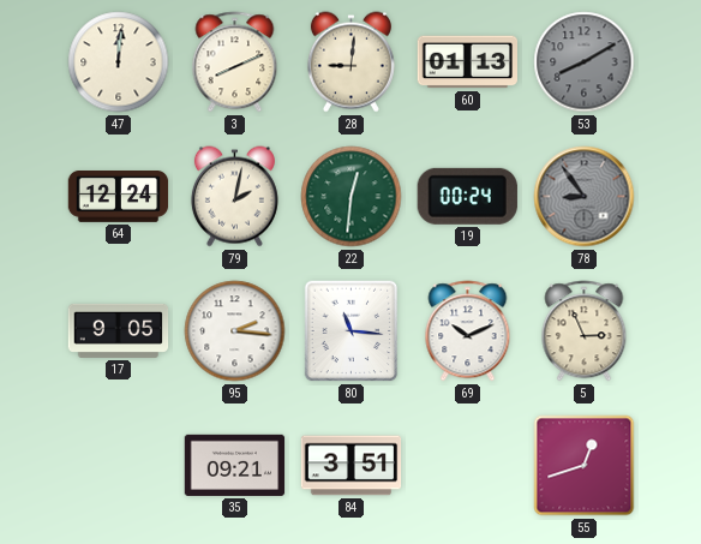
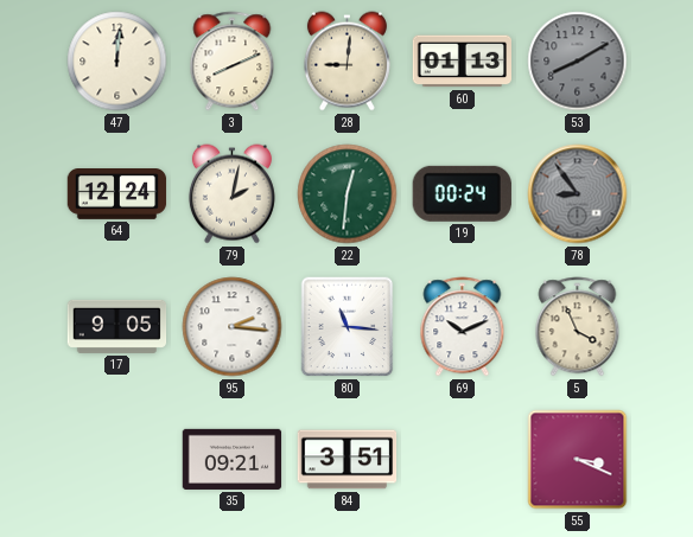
5: 2:56 -> 3:56
55: 12:42 -> 3:19
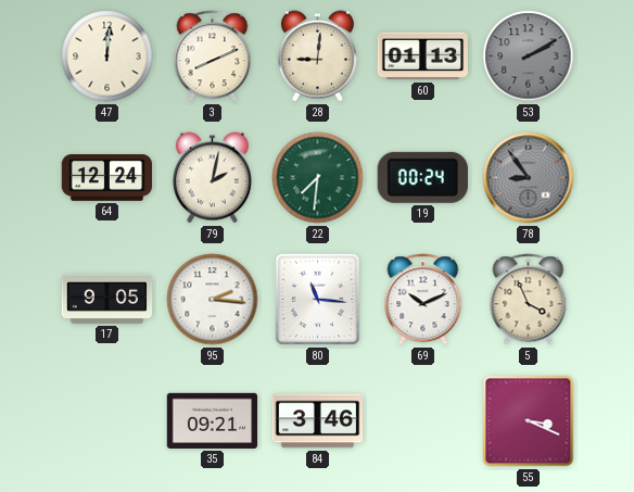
53: 8:10 -> 2:10
22: 12:31 -> 7:31
84: 3:51 -> 3:46
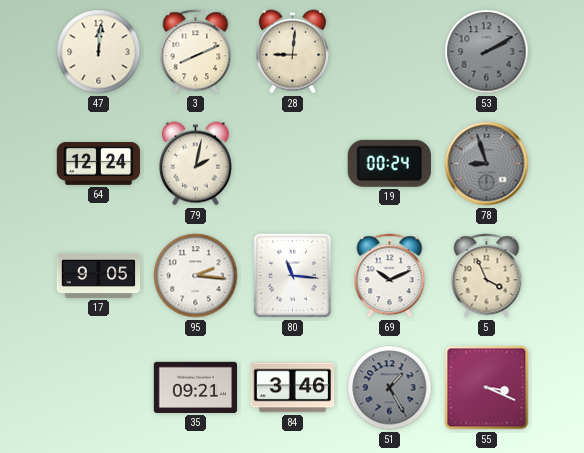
60: 01:13 -> none
22: 7:31 -> none
78: 8:54 -> 8:57
51: none -> 1:25
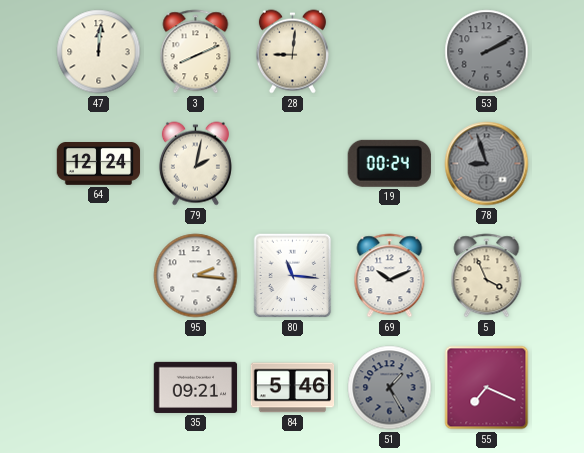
17: 9:05 -> none
84: 3:46 -> 5:46
55: 3:19 -> 7:19
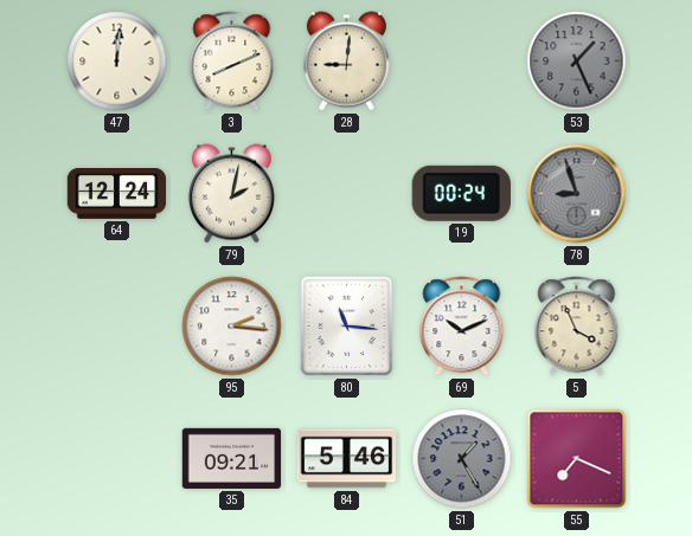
53: 2:10 -> 1:26
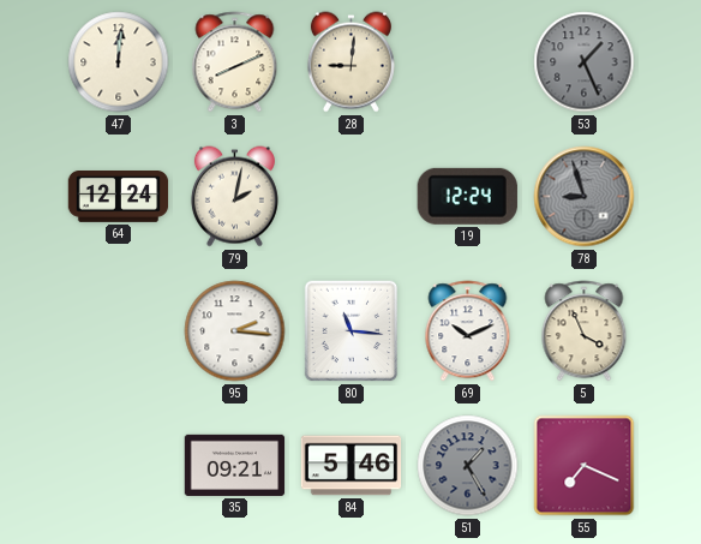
19: 00:24 -> 12:24
